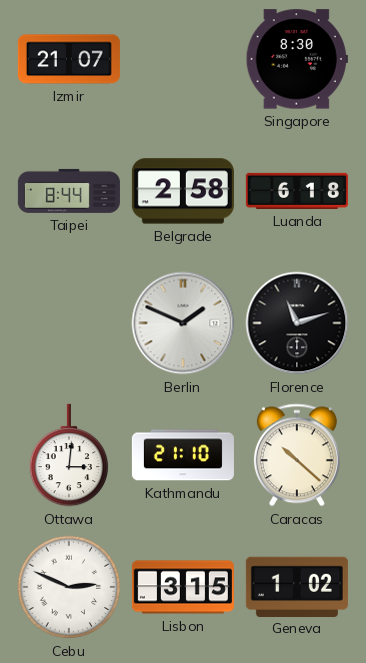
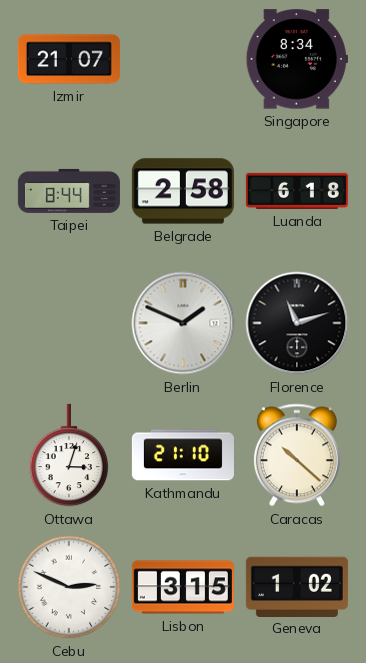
Singapore: 8:30 -> 8:34
Ottawa: 3:01 -> 3:03
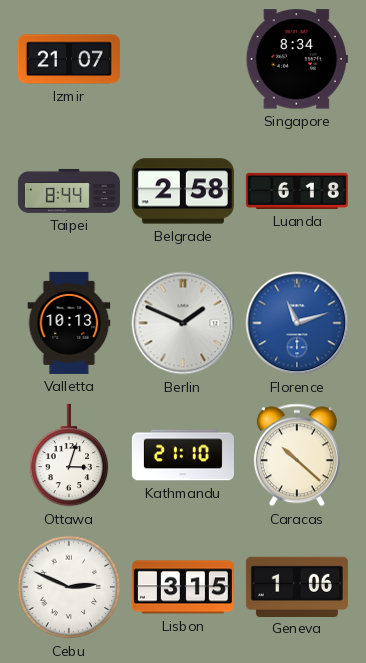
Valletta: none -> 10:13
Florence dial: black -> blue
Geneva: 1:02 -> 1:06
